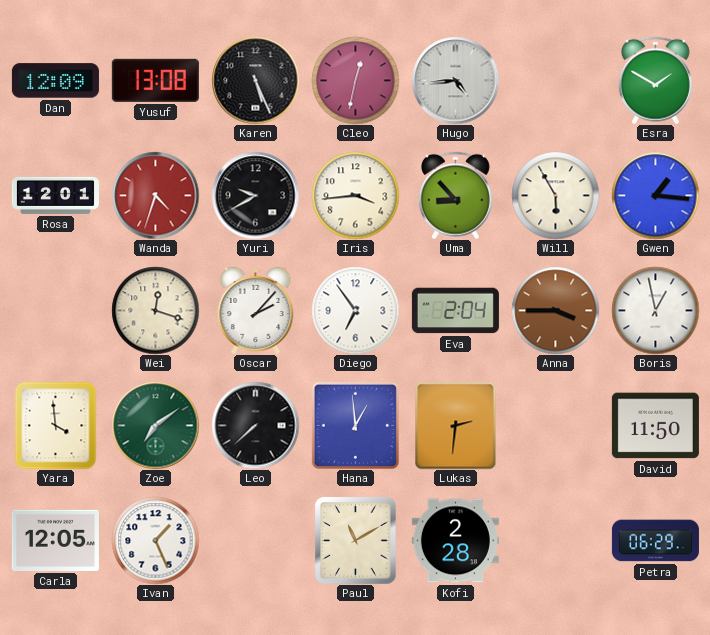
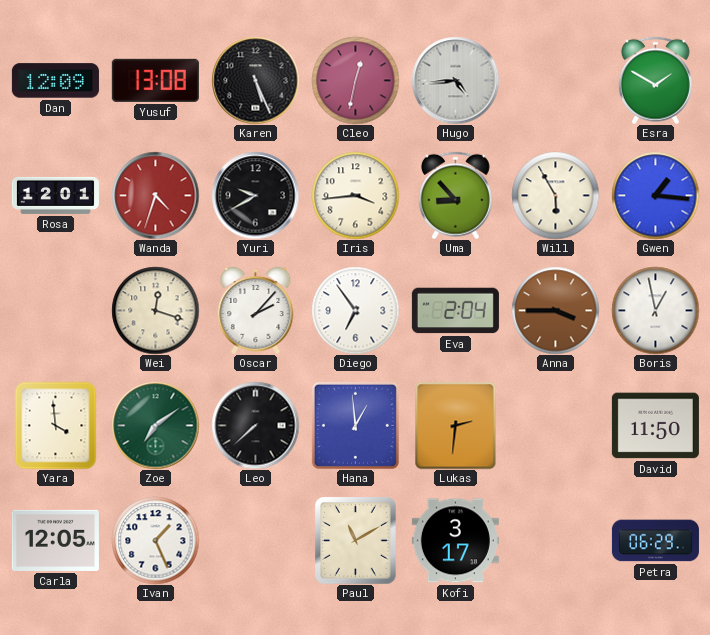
Kofi: 2:28 -> 3:17
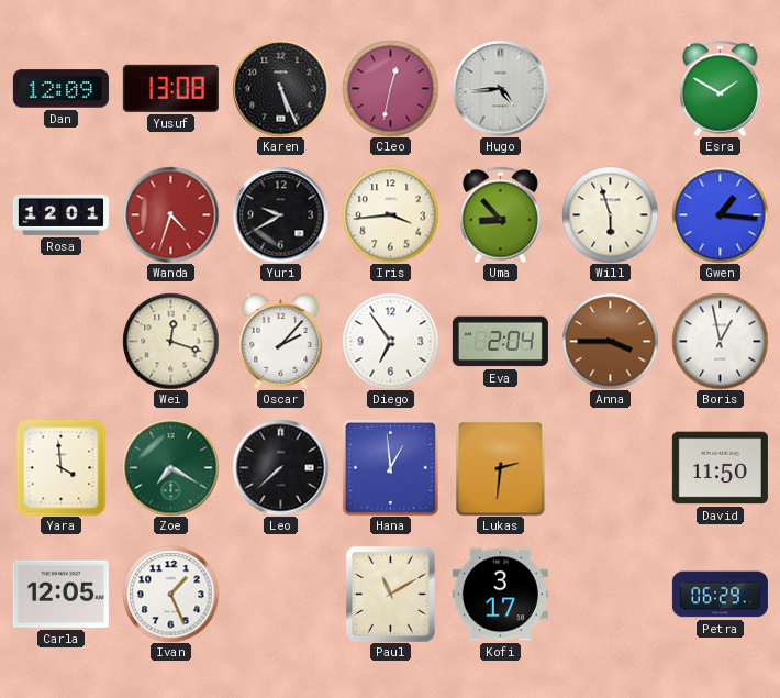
Will: 5:55 -> 5:57
Zoe: 7:09 -> 7:20
